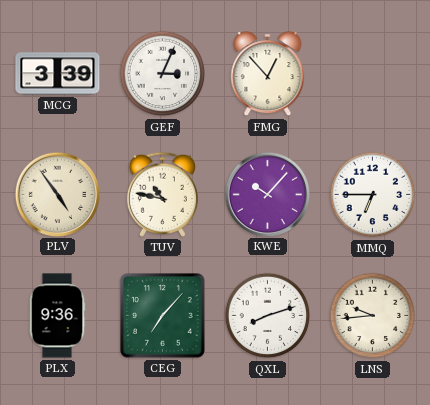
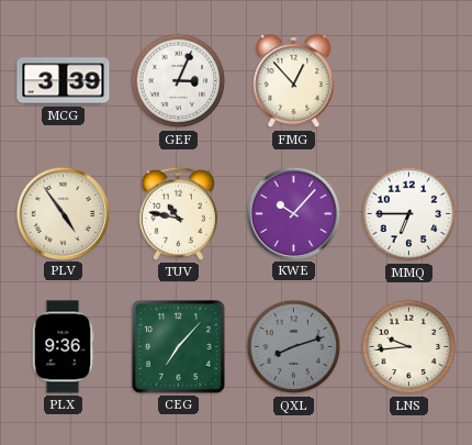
QXL dial: white -> grey
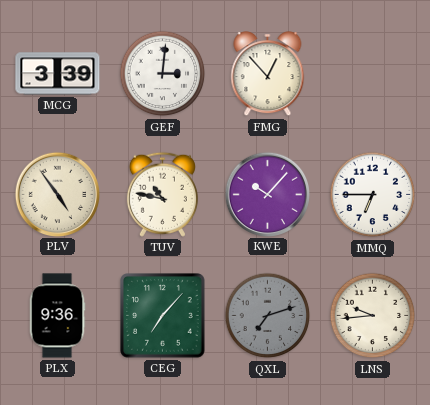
GEF: 3:04 -> 3:01
QXL: 8:12 -> 7:12
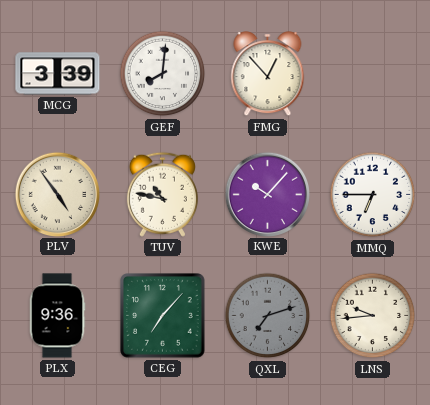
GEF: 3:01 -> 8:01
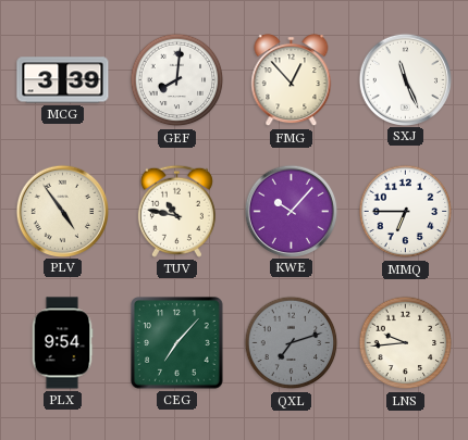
SXJ: none -> 11:26
PLX: 9:36 -> 9:54
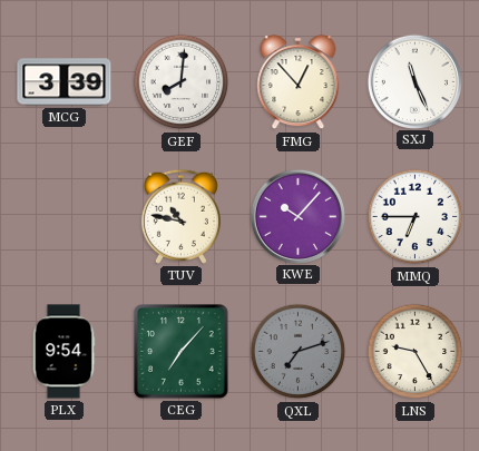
PLV: 4:54 -> none
LNS: 9:44 -> 9:25
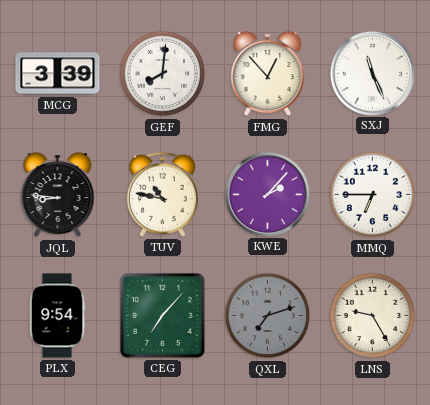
JQL: none -> 8:46
KWE: 10:07 -> 2:07
